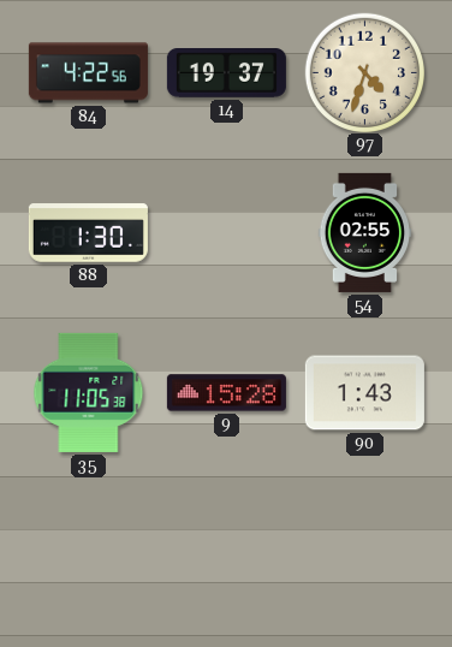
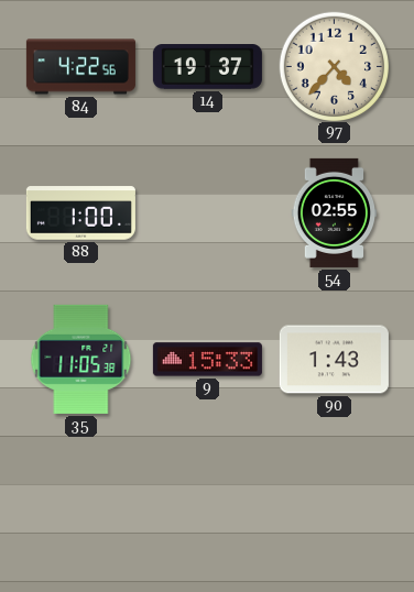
97: 4:33 -> 4:37
88: 1:30 -> 1:00
9: 15:28 -> 15:33
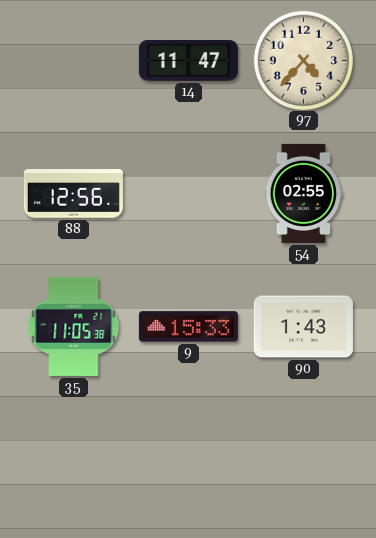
84: 4:22 -> none
14: 19:37 -> 11:47
88: 1:00 -> 12:56
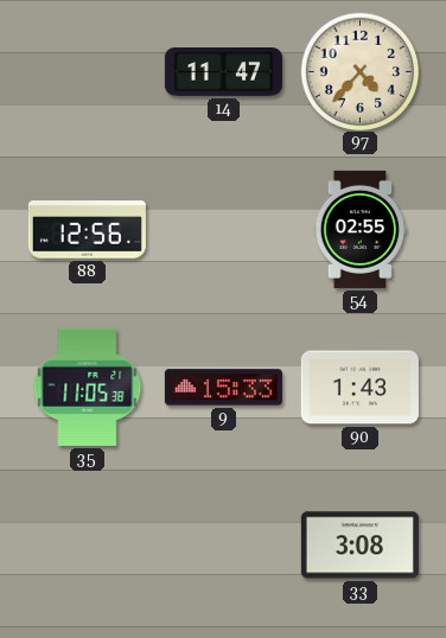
33: none -> 3:08
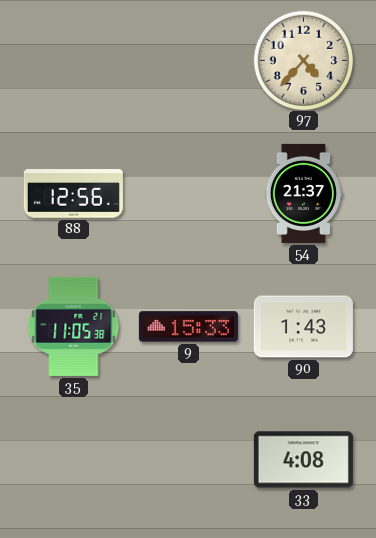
14: 11:47 -> none
54: 02:55 -> 21:37
33: 3:08 -> 4:08
